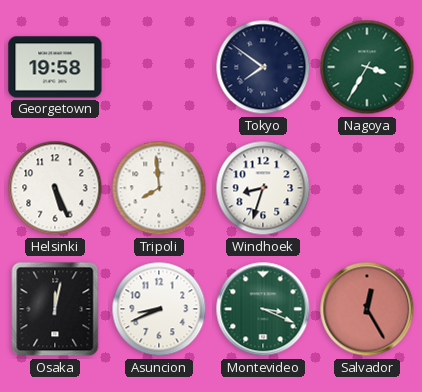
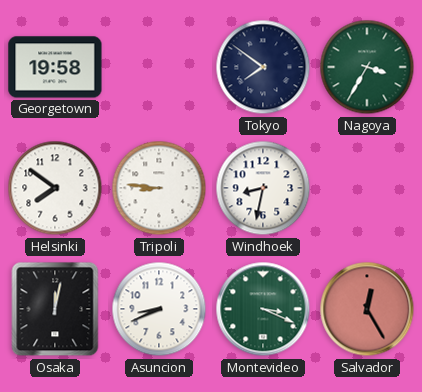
Helsinki: 5:26 -> 7:51
Tripoli: 7:59 -> 8:46
Windhoek: 8:33 -> 8:32
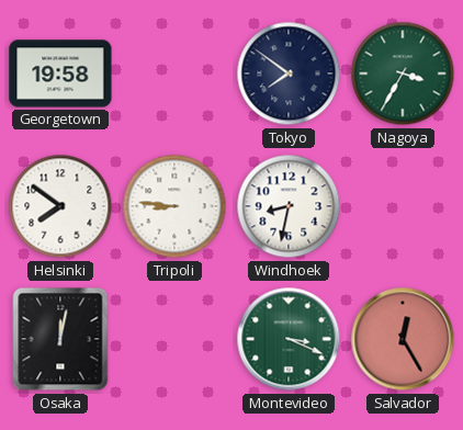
Asuncion: 8:41 -> none
